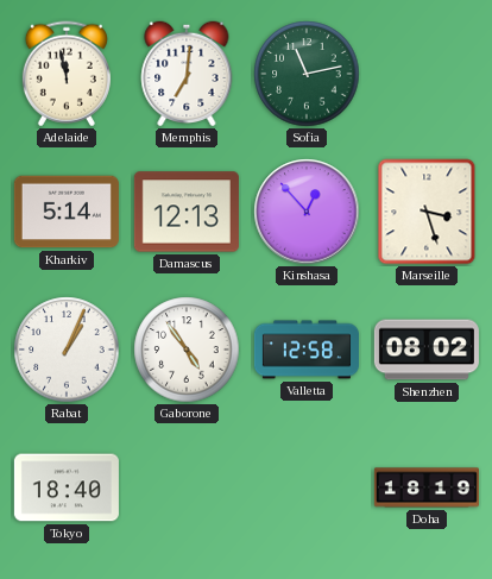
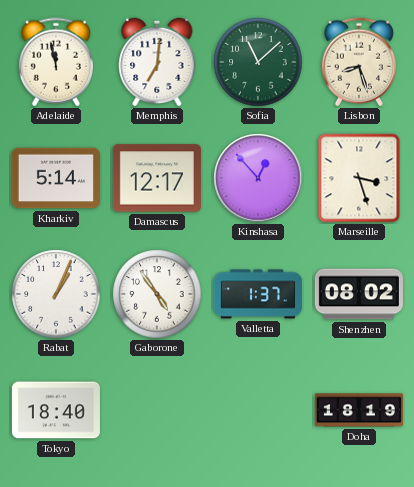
Sofia: 11:13 -> 11:08
Lisbon: none -> 8:27
Damascus: 12:13 -> 12:17
Valletta: 12:58 -> 1:37
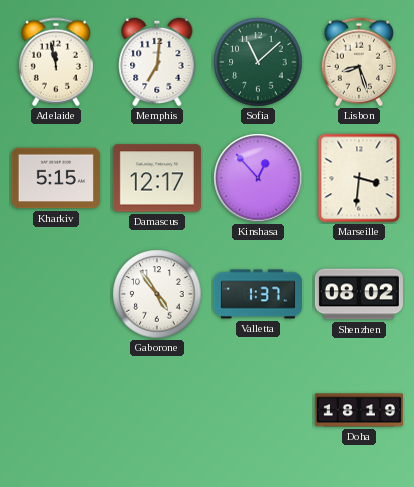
Kharkiv: 5:14 -> 5:15
Marseille: 3:27 -> 3:31
Rabat: 1:04 -> none
Tokyo: 18:40 -> none
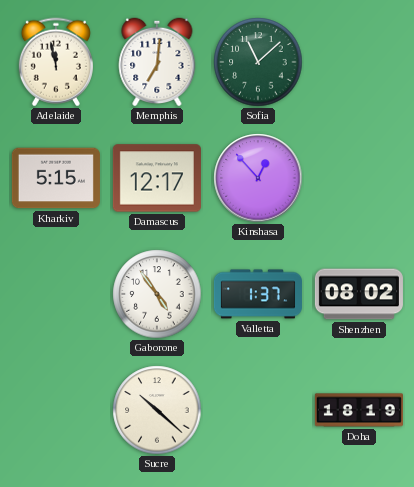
Lisbon: 8:27 -> none
Marseille: 3:31 -> none
Sucre: none -> 10:22
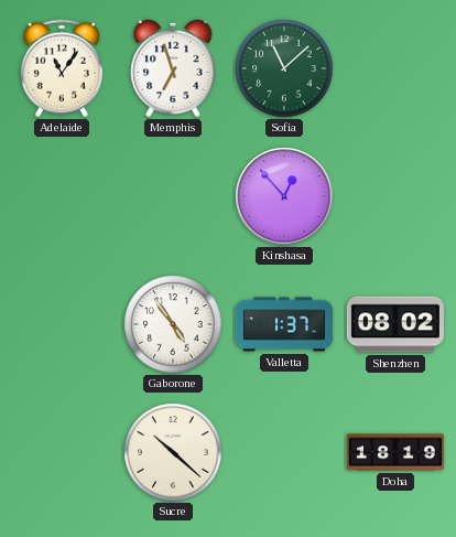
Adelaide: 11:58 -> 11:06
Memphis: 7:01 -> 6:57
Kharkiv: 5:15 -> none
Damascus: 12:17 -> none
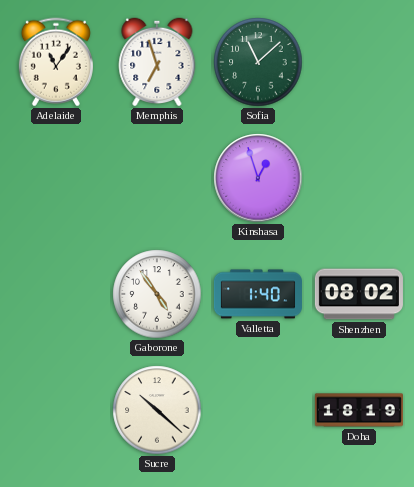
Kinshasa: 12:53 -> 12:57
Valletta: 1:37 -> 1:40
